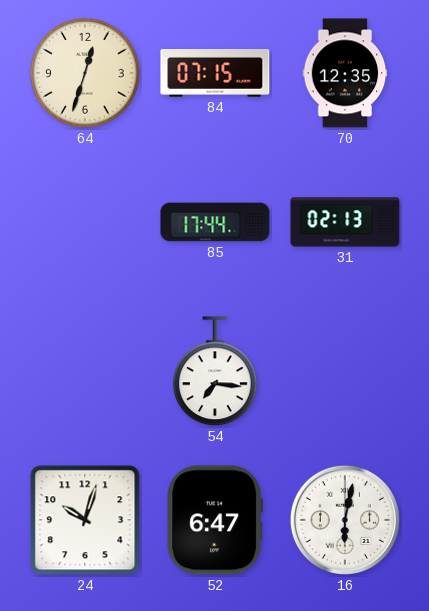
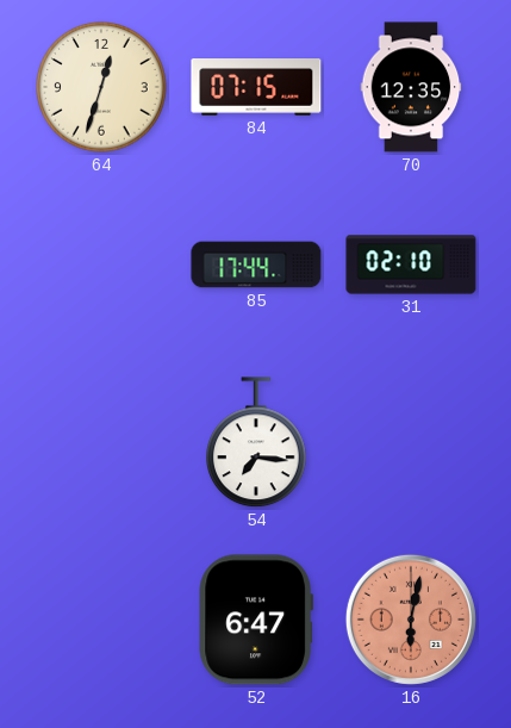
31: 02:13 -> 02:10
24: 10:03 -> none
16 dial: white -> salmon
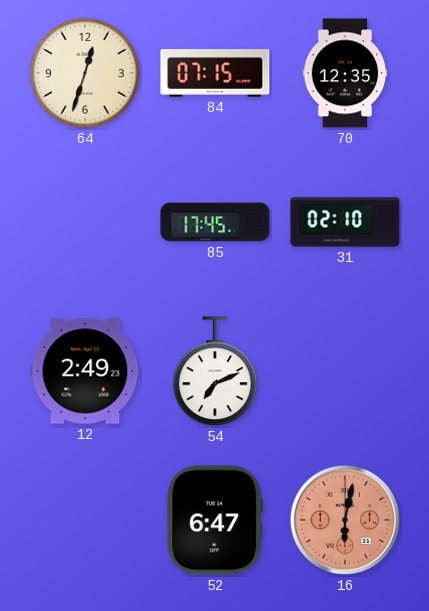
85: 17:44 -> 17:45
12: none -> 2:49
54: 7:16 -> 7:11
